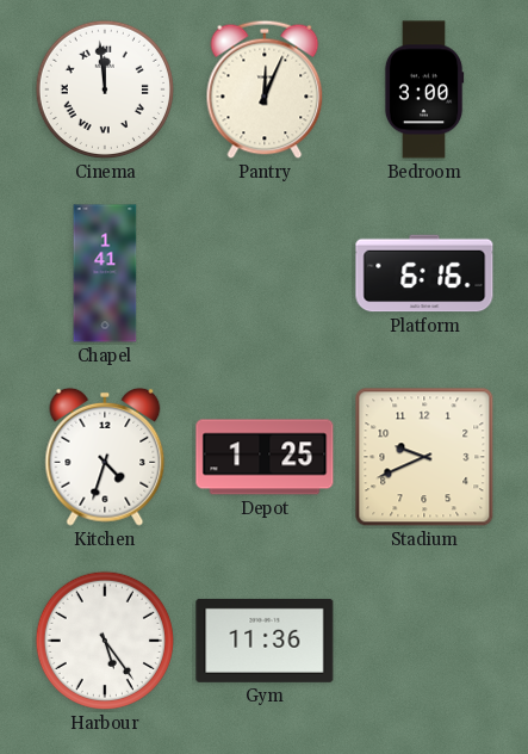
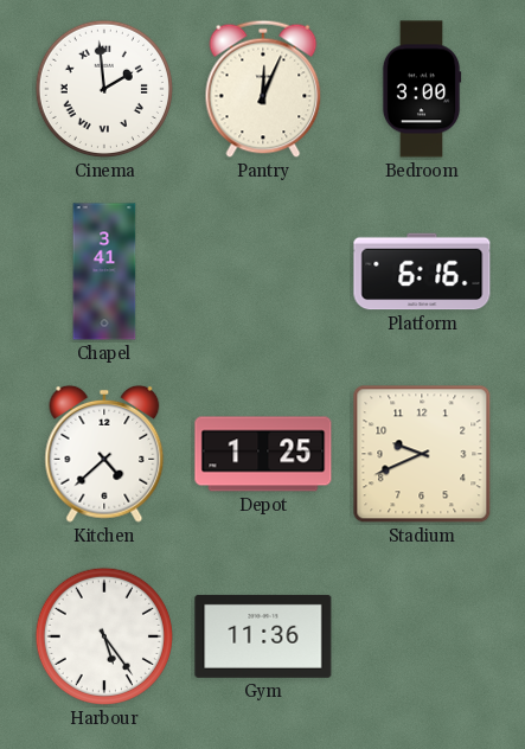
Cinema: 11:59 -> 1:59
Chapel: 1:41 -> 3:41
Kitchen: 4:33 -> 4:38
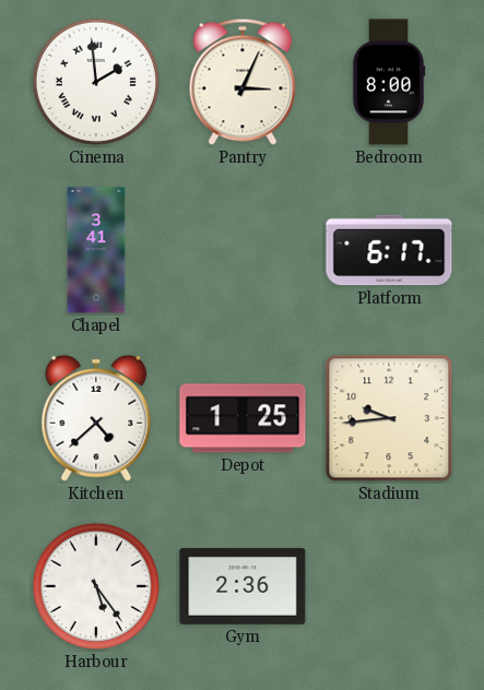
Pantry: 12:04 -> 3:04
Bedroom: 3:00 -> 8:00
Platform: 6:16 -> 6:17
Stadium: 9:41 -> 9:44
Gym: 11:36 -> 2:36
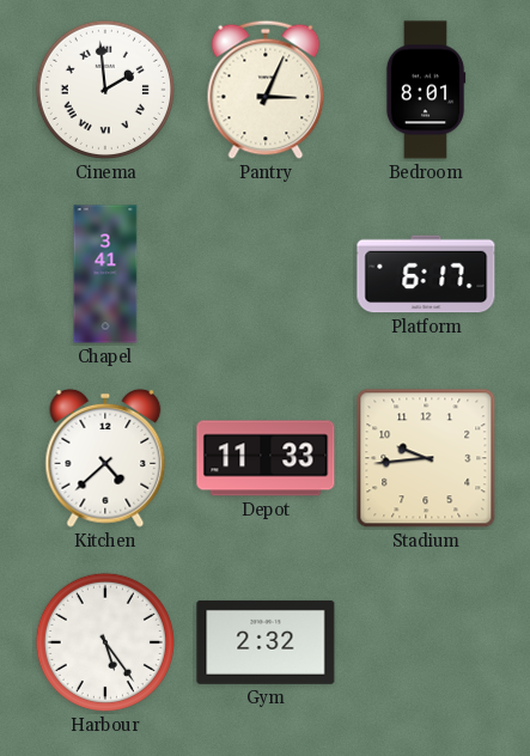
Bedroom: 8:00 -> 8:01
Depot: 1:25 -> 11:33
Gym: 2:36 -> 2:32
